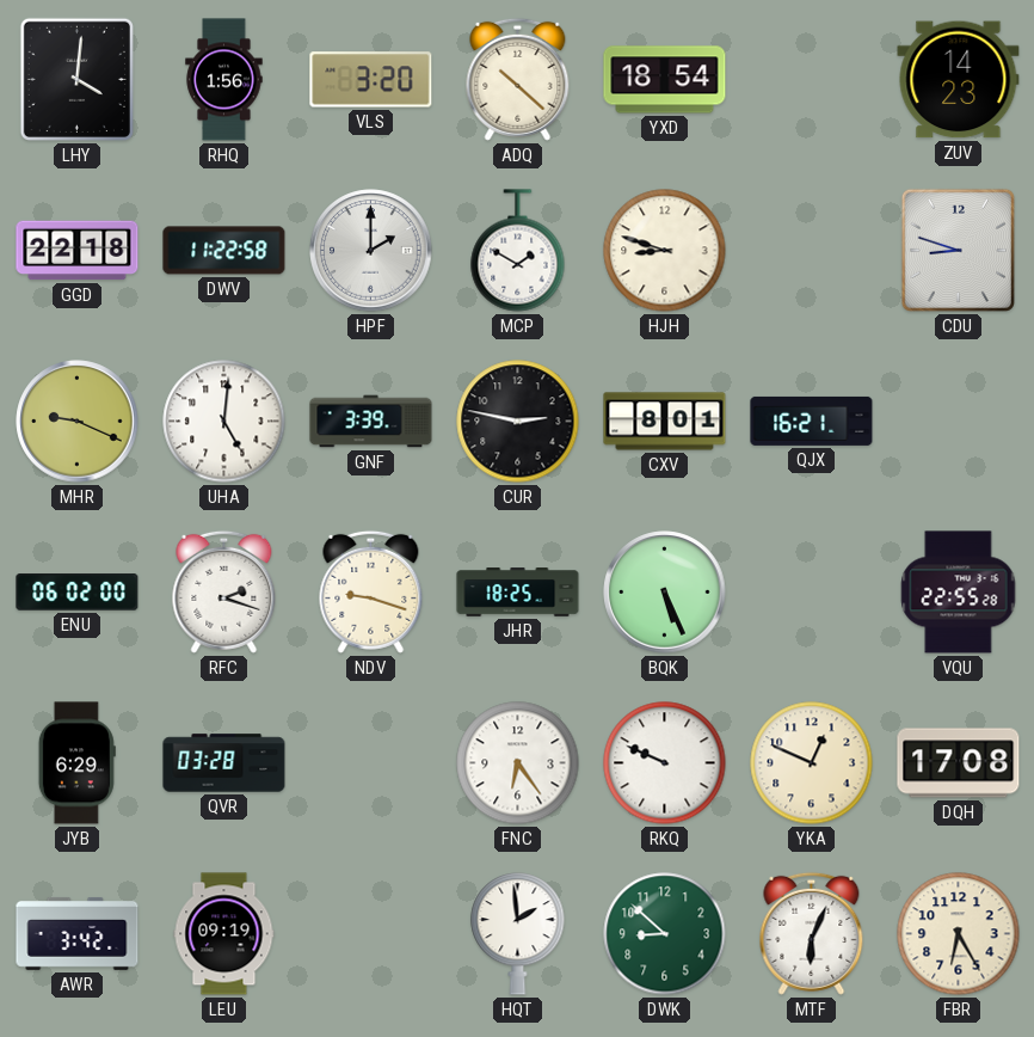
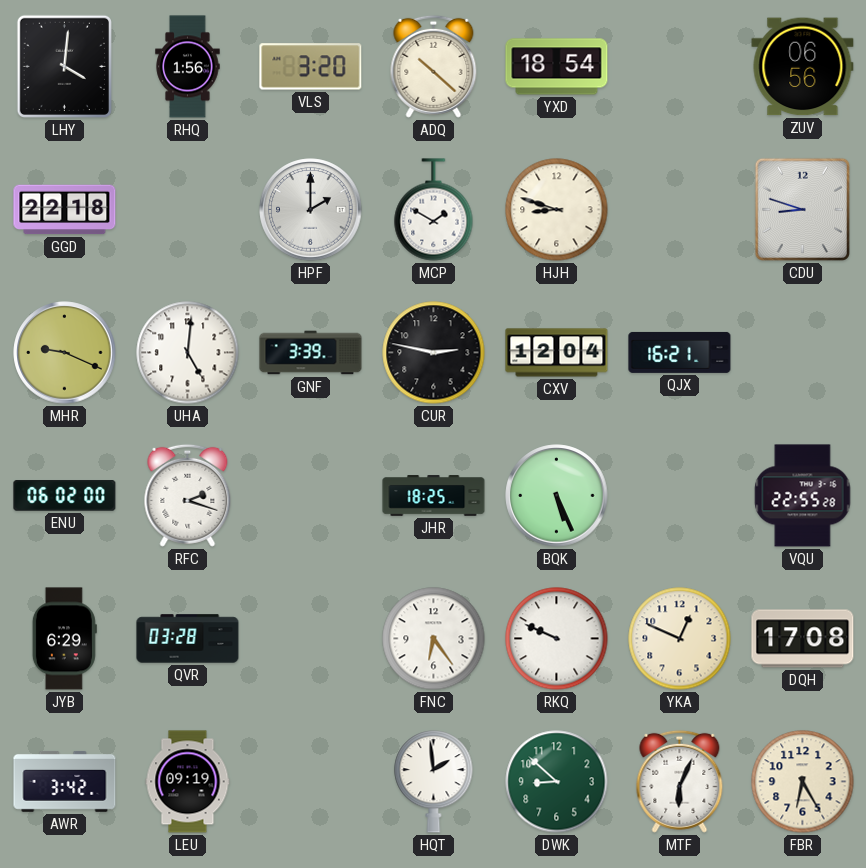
ZUV: 14:23 -> 06:56
DWV: 11:22 -> none
CXV: 8:01 -> 12:04
NDV: 9:18 -> none
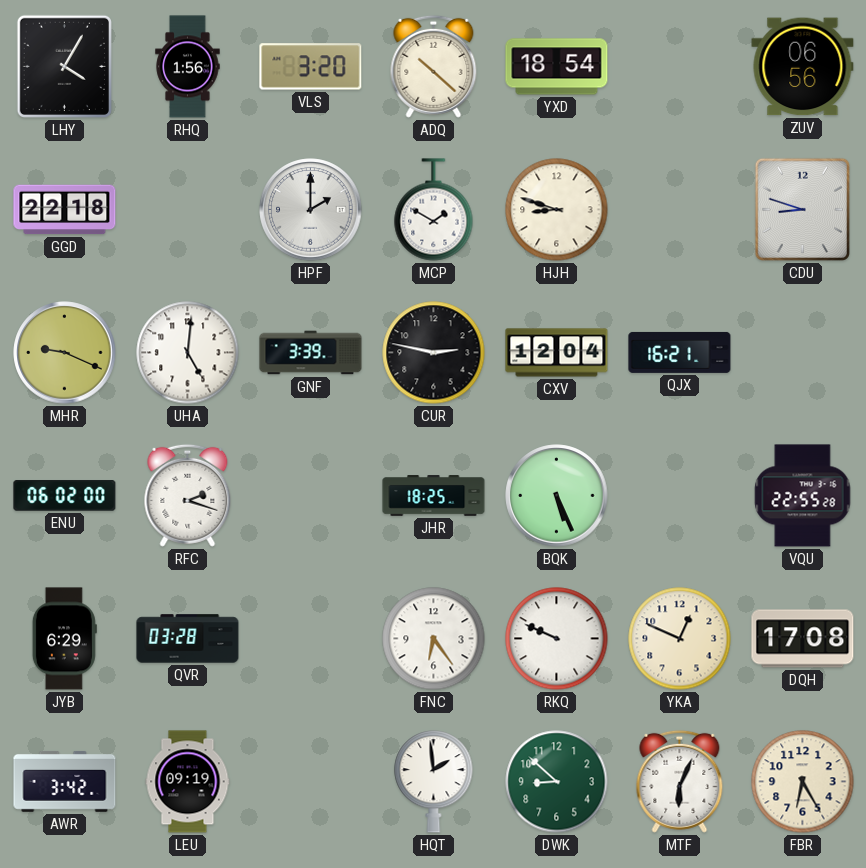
LHY: 4:01 -> 4:05
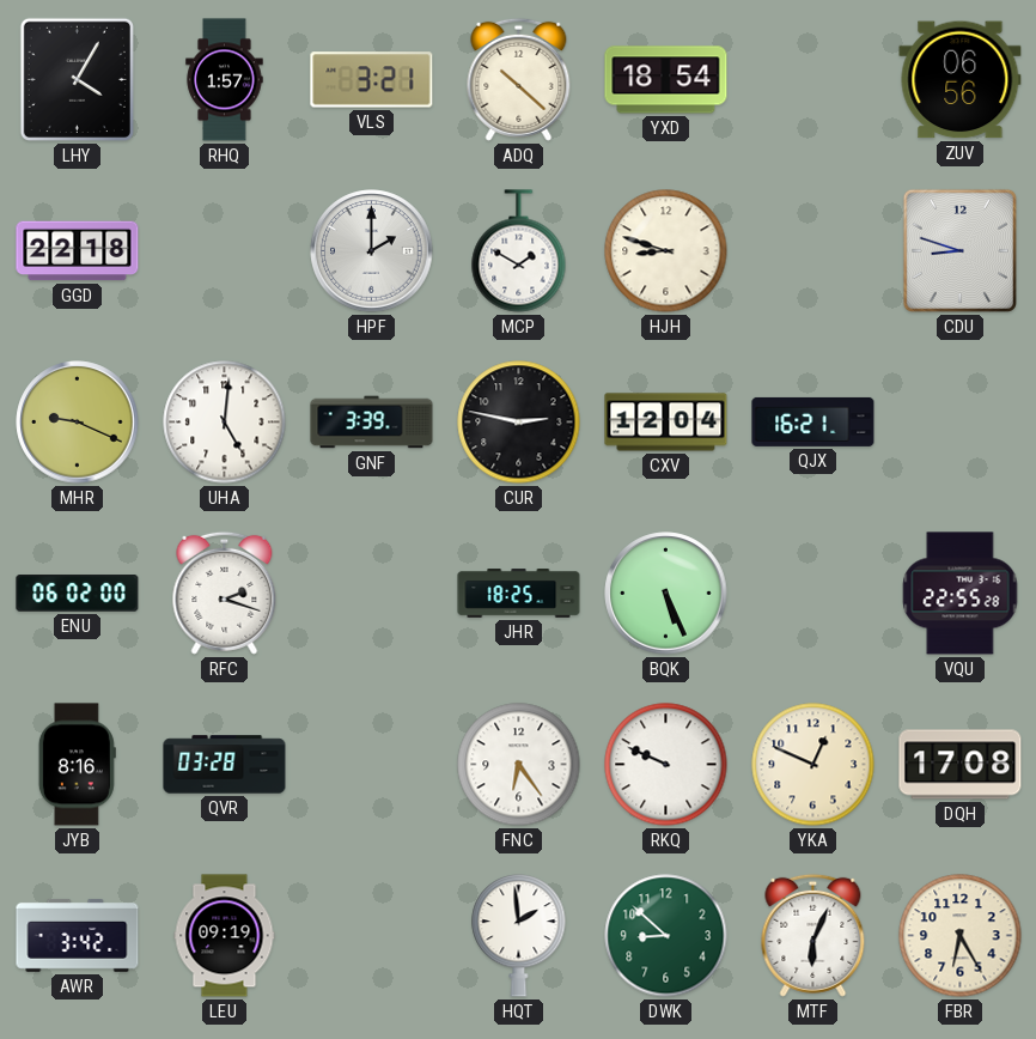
RHQ: 1:56 -> 1:57
VLS: 3:20 -> 3:21
JYB: 6:29 -> 8:16
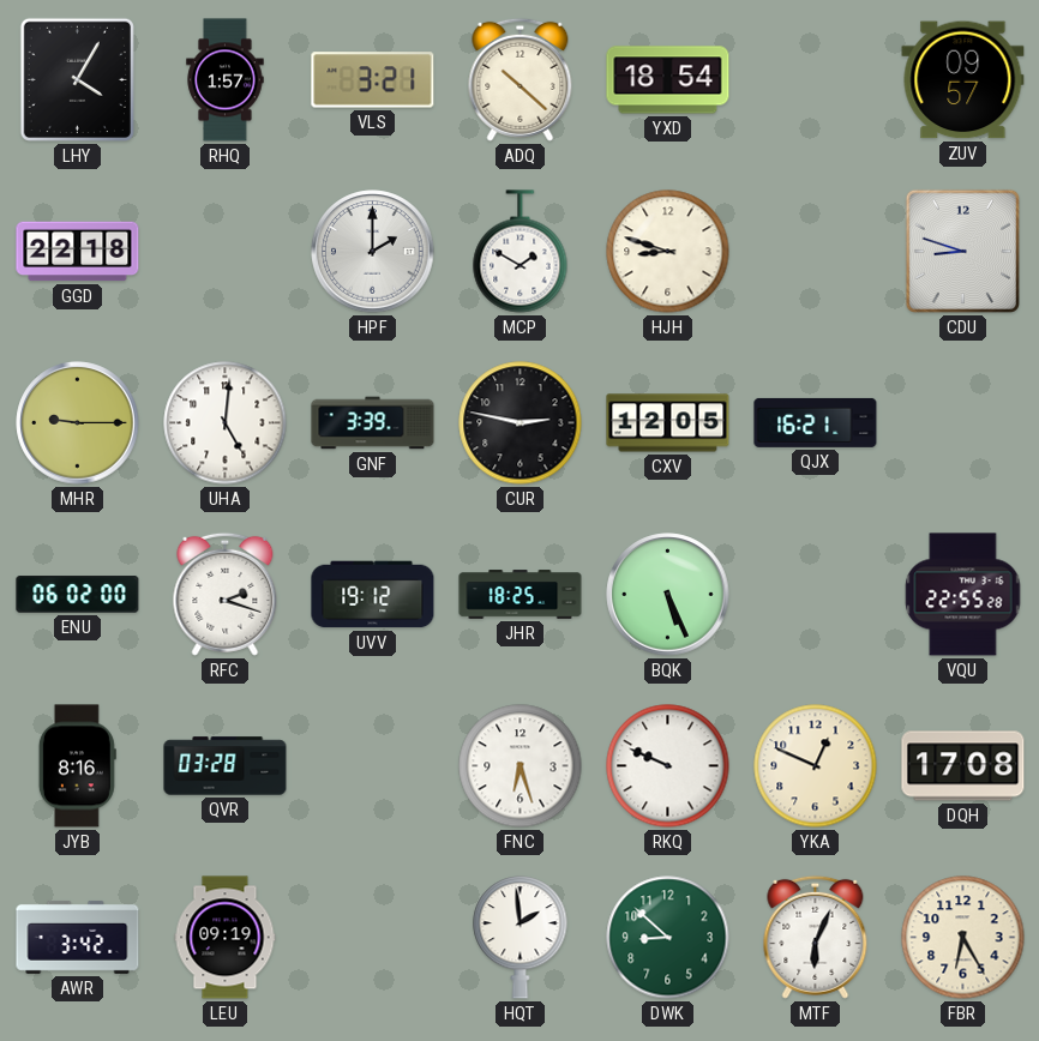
ZUV: 06:56 -> 09:57
MHR: 9:19 -> 9:15
CXV: 12:04 -> 12:05
UVV: none -> 19:12
FNC: 6:24 -> 6:27
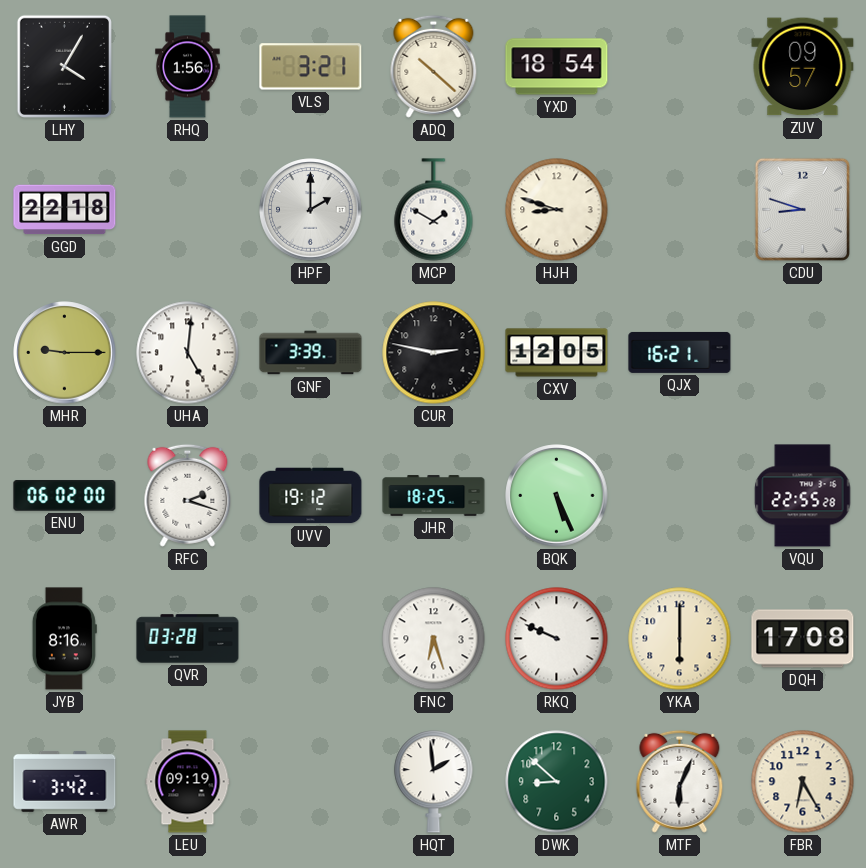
RHQ: 1:57 -> 1:56
YKA: 12:49 -> 6:00
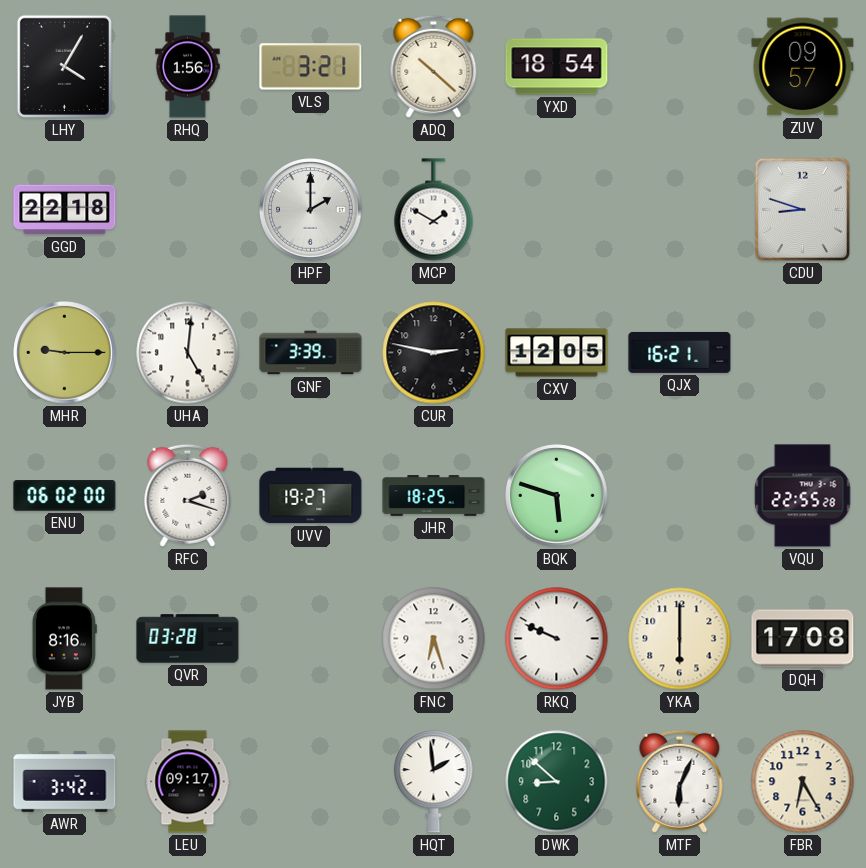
HJH: 8:48 -> none
UVV: 19:12 -> 19:27
BQK: 5:26 -> 5:48
LEU: 09:19 -> 09:17
